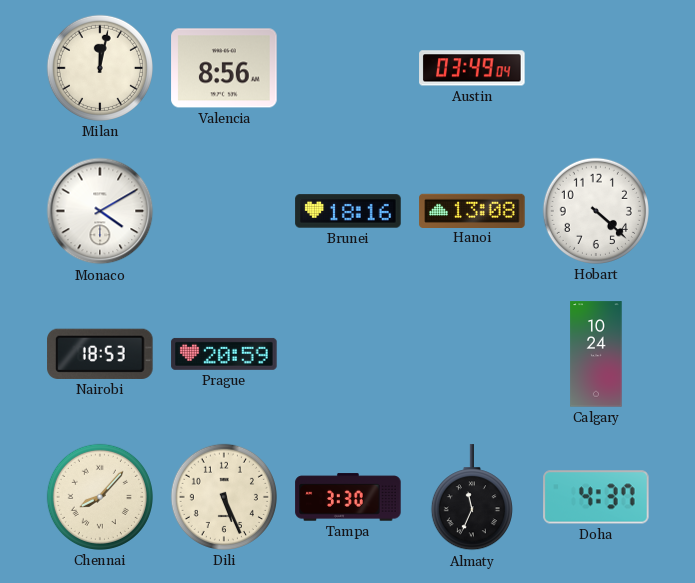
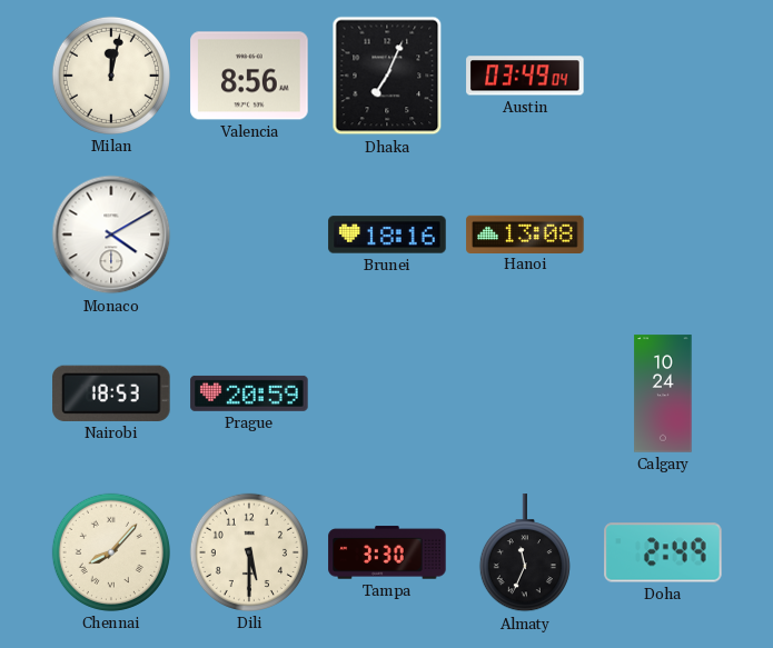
Dhaka: none -> 7:04
Hobart: 4:22 -> none
Dili: 5:26 -> 5:30
Doha: 4:37 -> 2:49
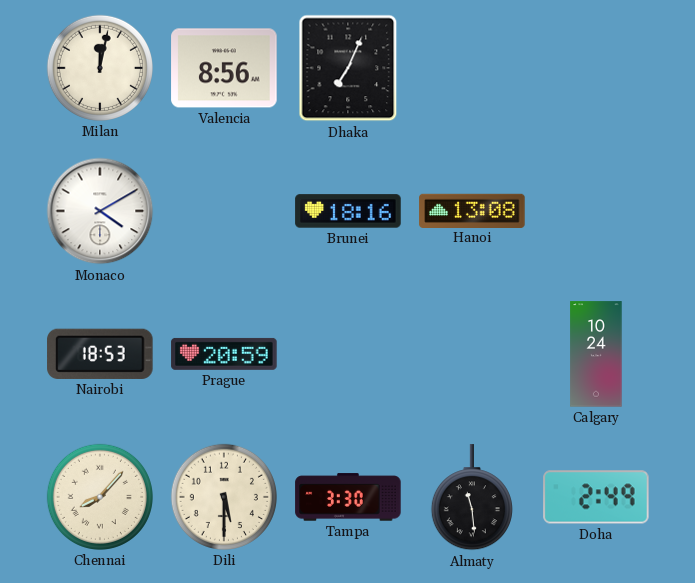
Austin: 03:49 -> none
Almaty: 11:34 -> 11:29
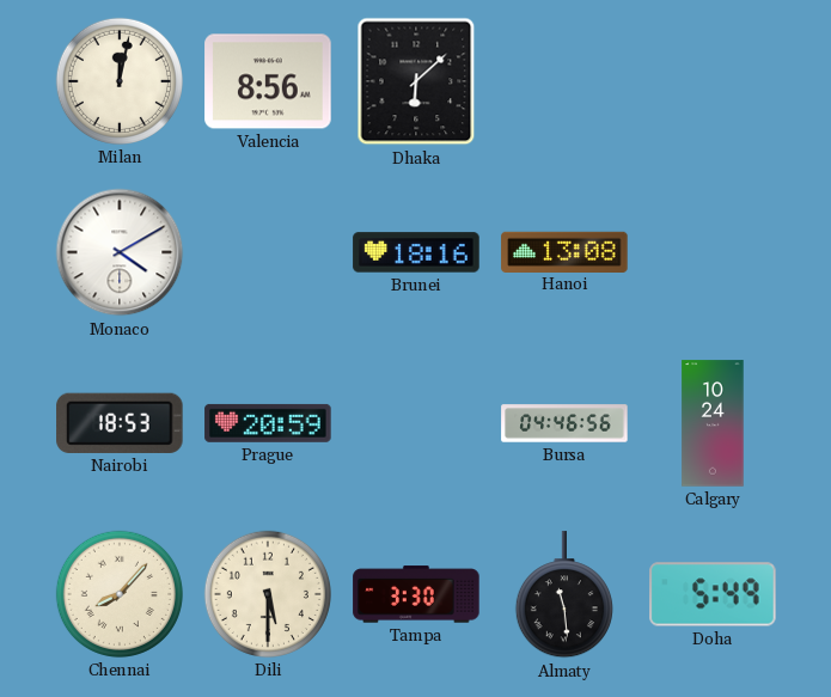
Dhaka: 7:04 -> 6:08
Bursa: none -> 04:46
Doha: 2:49 -> 5:49
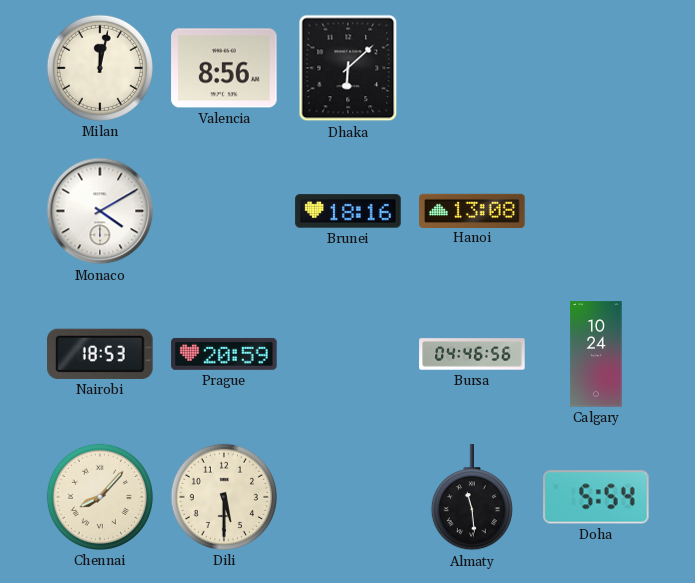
Tampa: 3:30 -> none
Doha: 5:49 -> 5:54
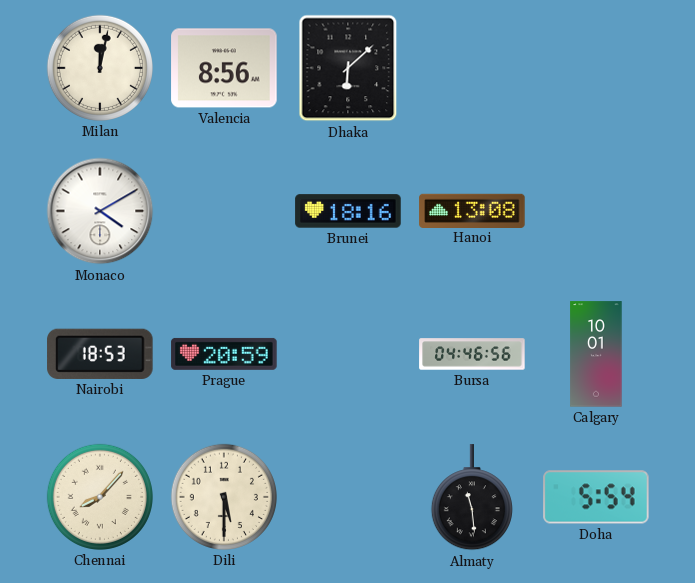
Calgary: 10:24 -> 10:01
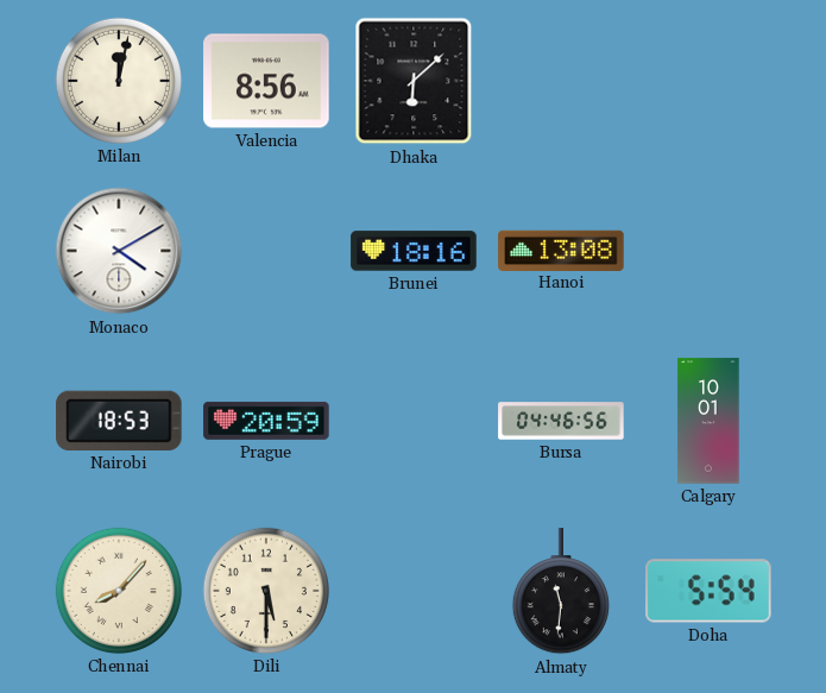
Almaty: 11:29 -> 11:31
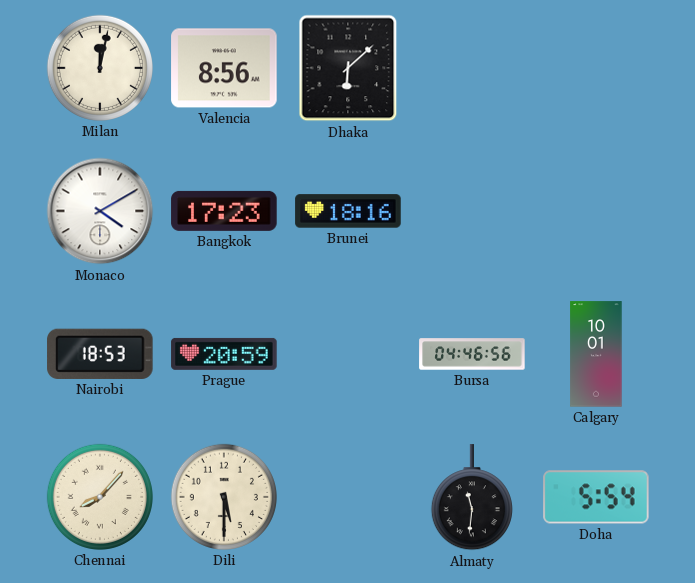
Bangkok: none -> 17:23
Hanoi: 13:08 -> none
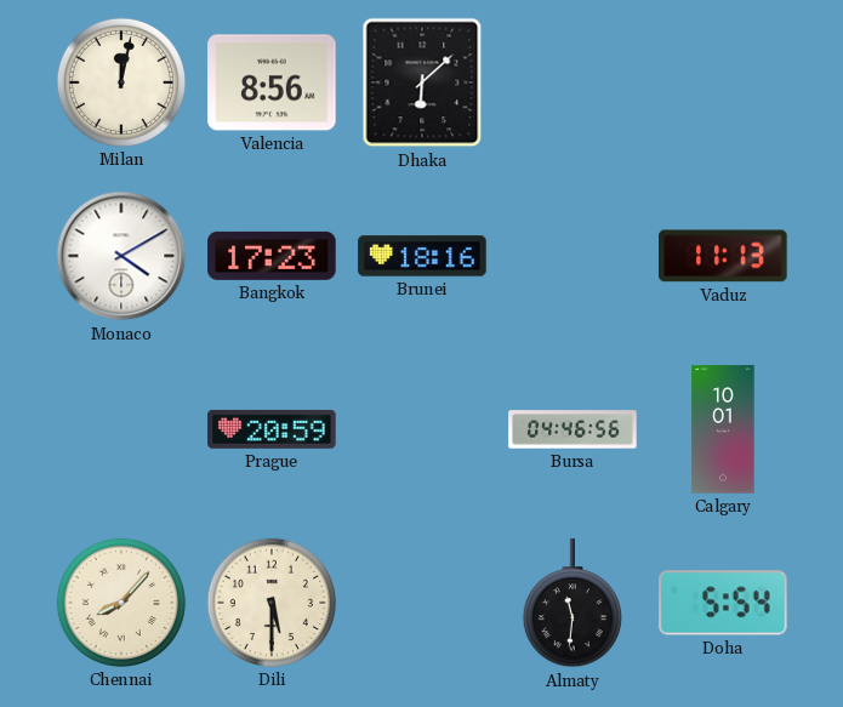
Vaduz: none -> 11:13
Nairobi: 18:53 -> none
